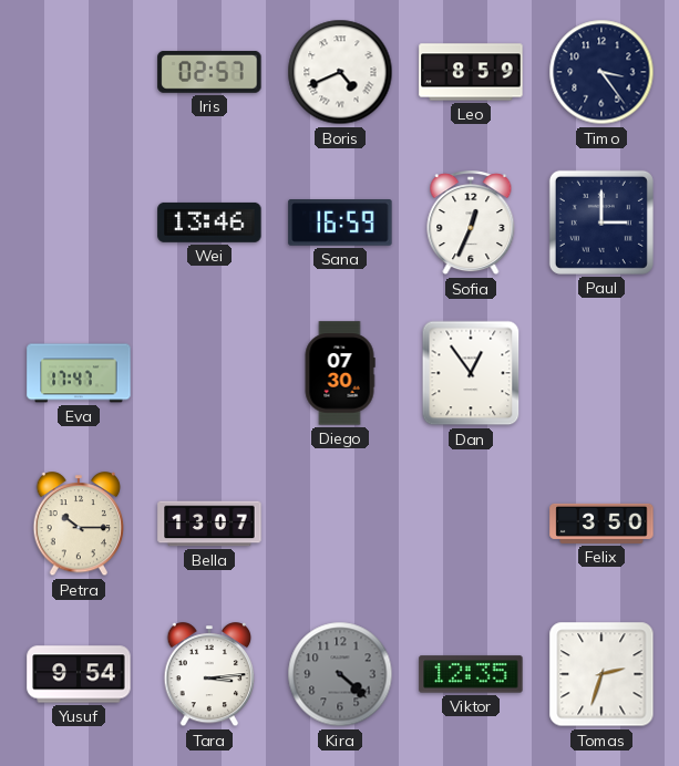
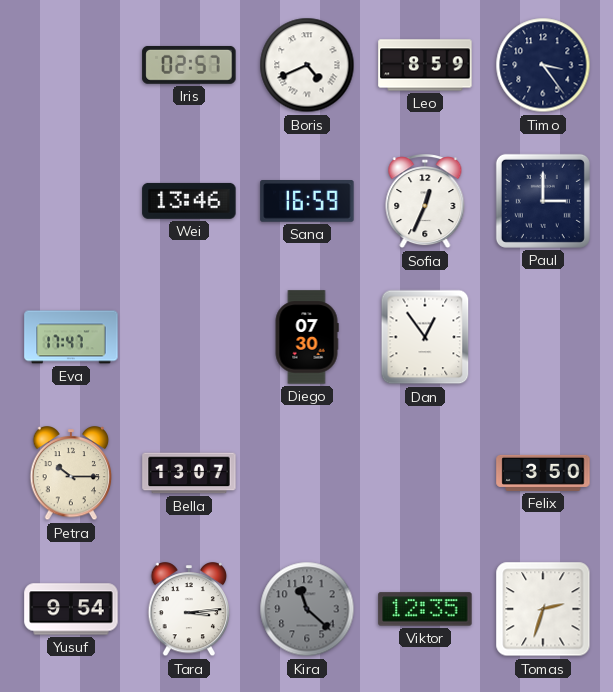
Kira: 4:22 -> 11:22
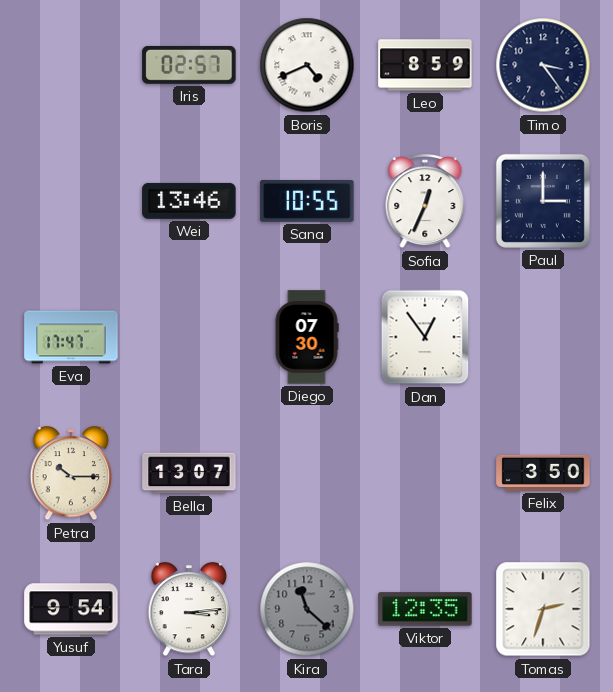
Sana: 16:59 -> 10:55
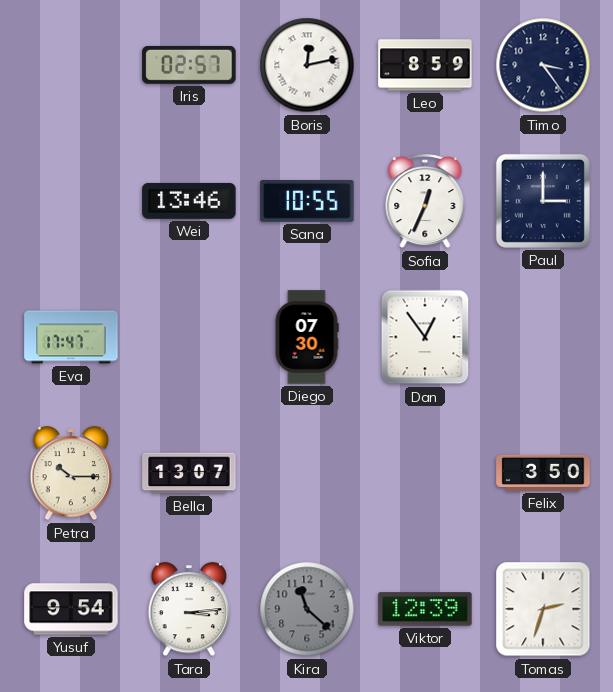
Boris: 4:41 -> 12:13
Viktor: 12:35 -> 12:39
